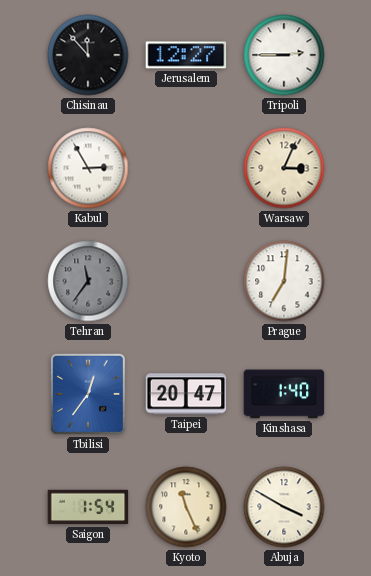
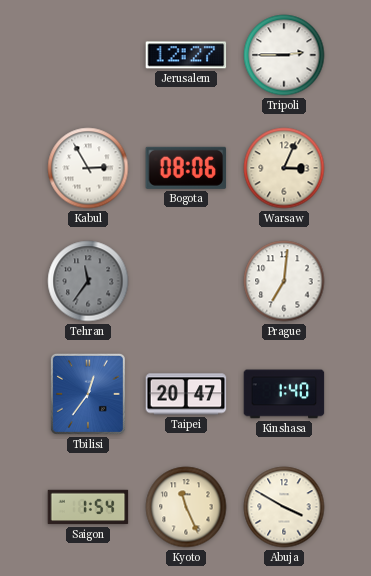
Chisinau: 11:53 -> none
Bogota: none -> 08:06
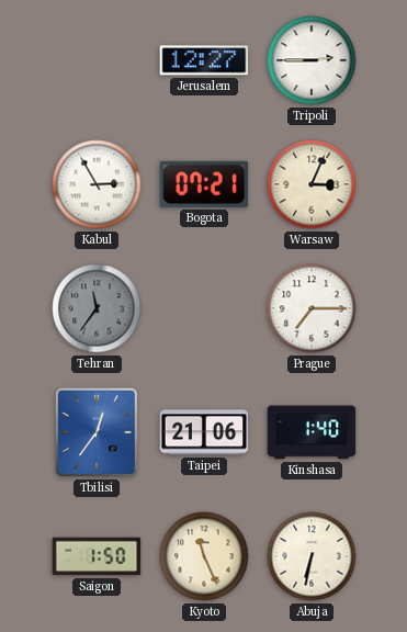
Bogota: 08:06 -> 07:21
Prague: 7:01 -> 7:15
Taipei: 20:47 -> 21:06
Saigon: 1:54 -> 1:50
Abuja: 3:50 -> 6:32
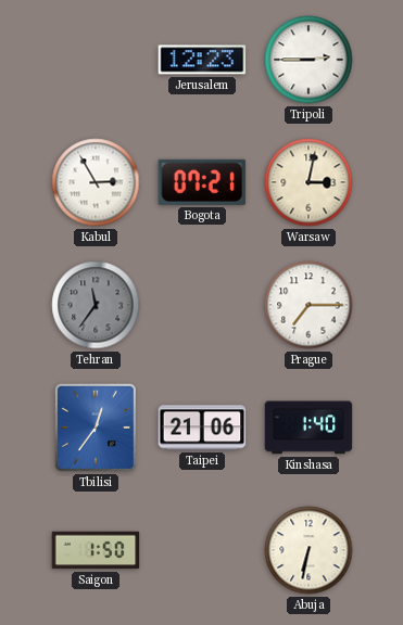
Jerusalem: 12:27 -> 12:23
Warsaw: 3:04 -> 3:02
Kyoto: 11:26 -> none
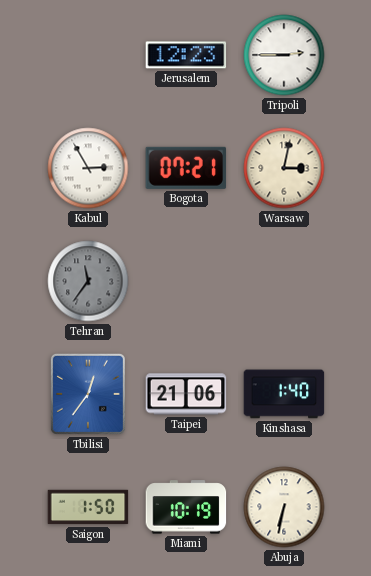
Prague: 7:15 -> none
Miami: none -> 10:19
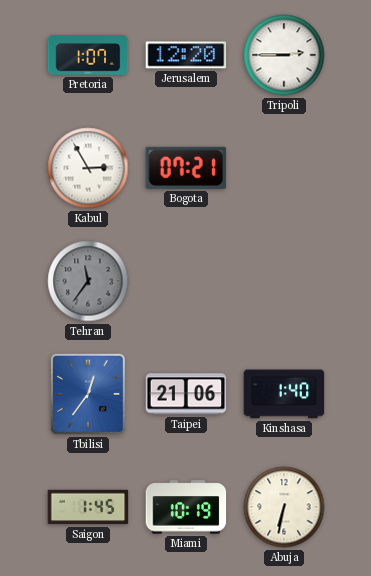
Pretoria: none -> 1:07
Jerusalem: 12:23 -> 12:20
Warsaw: 3:02 -> none
Saigon: 1:50 -> 1:45
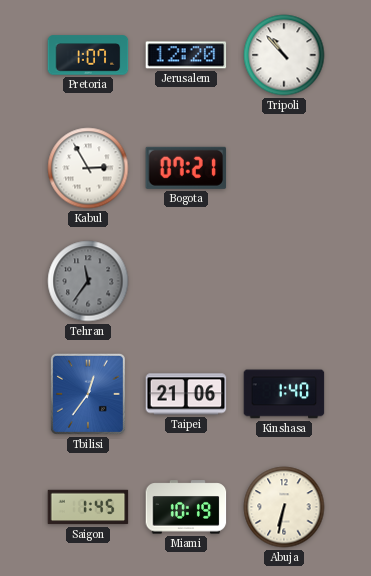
Tripoli: 2:45 -> 10:53
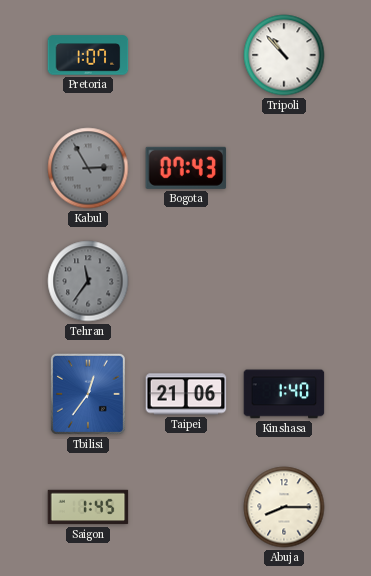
Jerusalem: 12:20 -> none
Kabul dial: white -> grey
Bogota: 07:21 -> 07:43
Miami: 10:19 -> none
Abuja: 6:32 -> 8:15
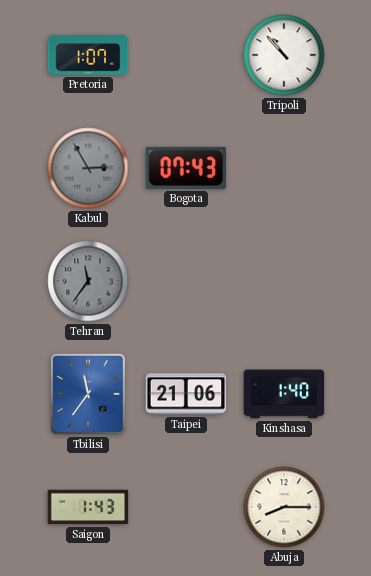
Tbilisi: 12:36 -> 11:36
Saigon: 1:45 -> 1:43
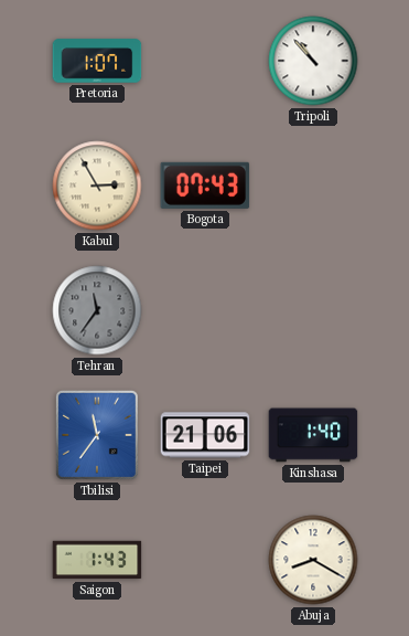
Kabul dial: grey -> cream
Abuja: 8:15 -> 8:20
